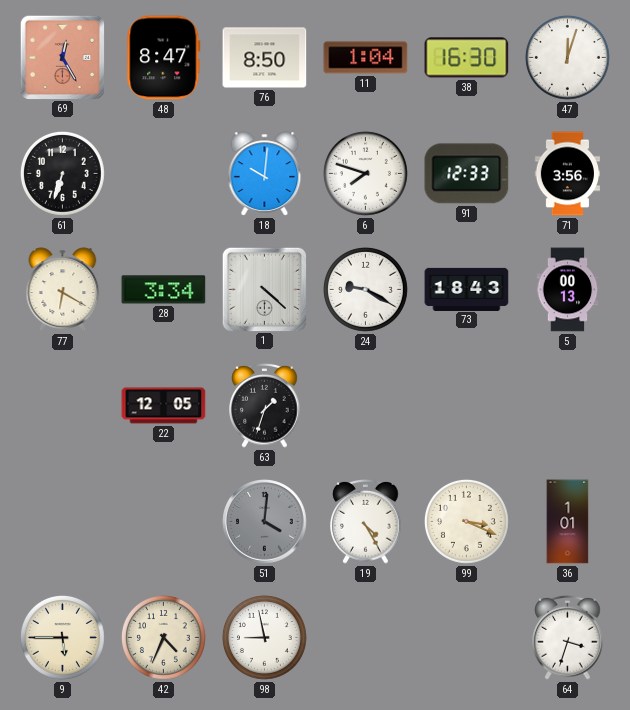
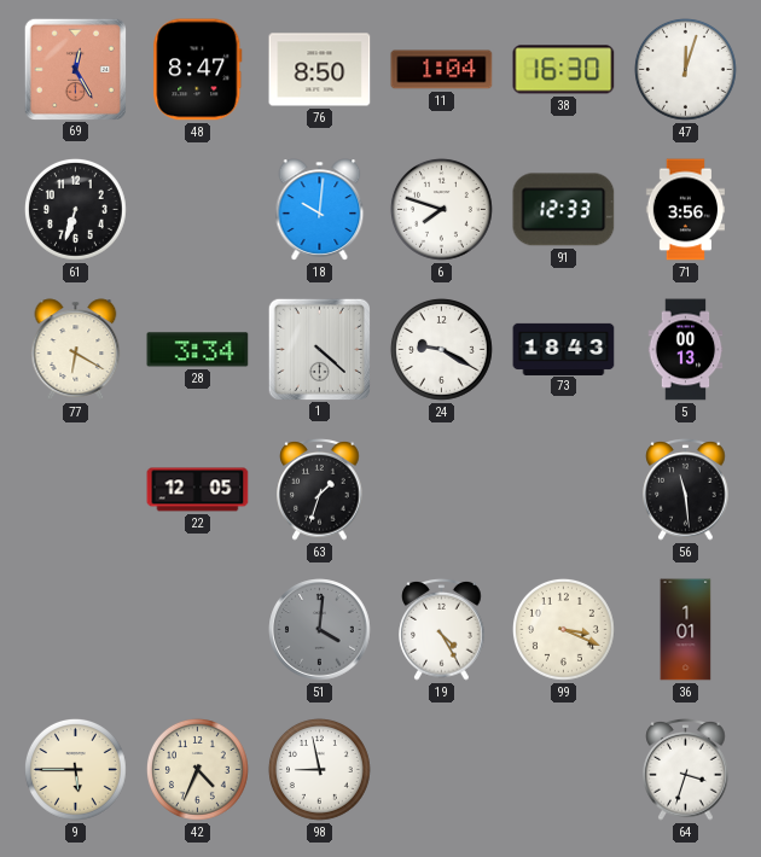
56: none -> 11:29
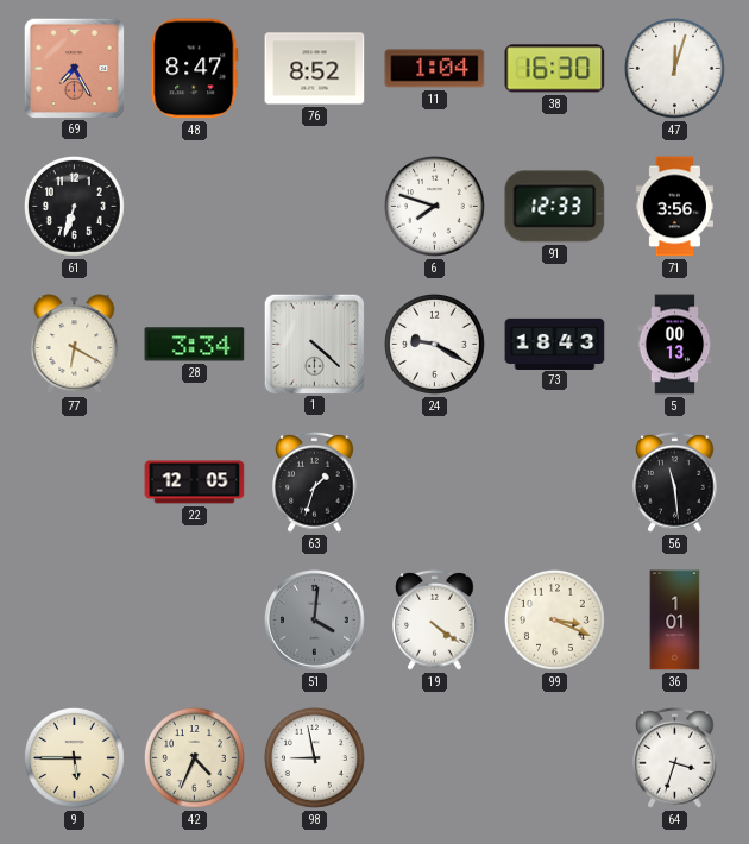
69: 12:25 -> 7:25
76: 8:50 -> 8:52
18: 10:01 -> none
19: 4:25 -> 4:21
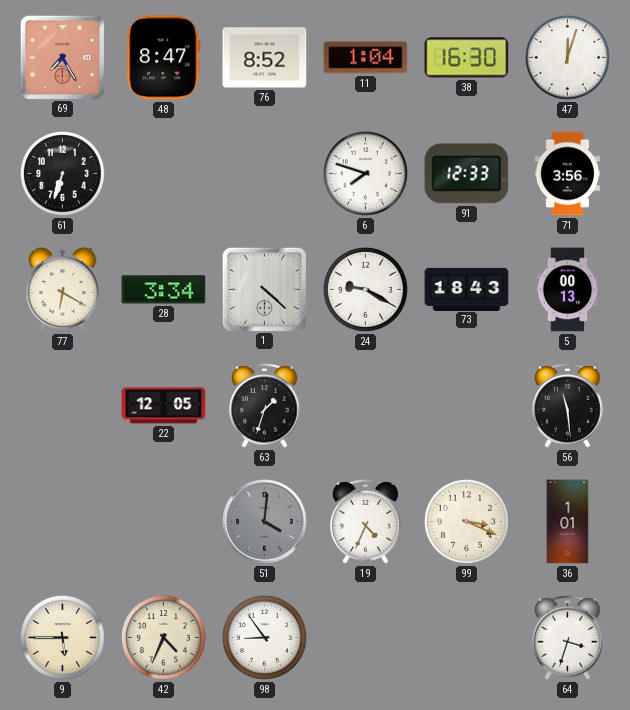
19: 4:21 -> 4:34
98: 8:58 -> 8:54
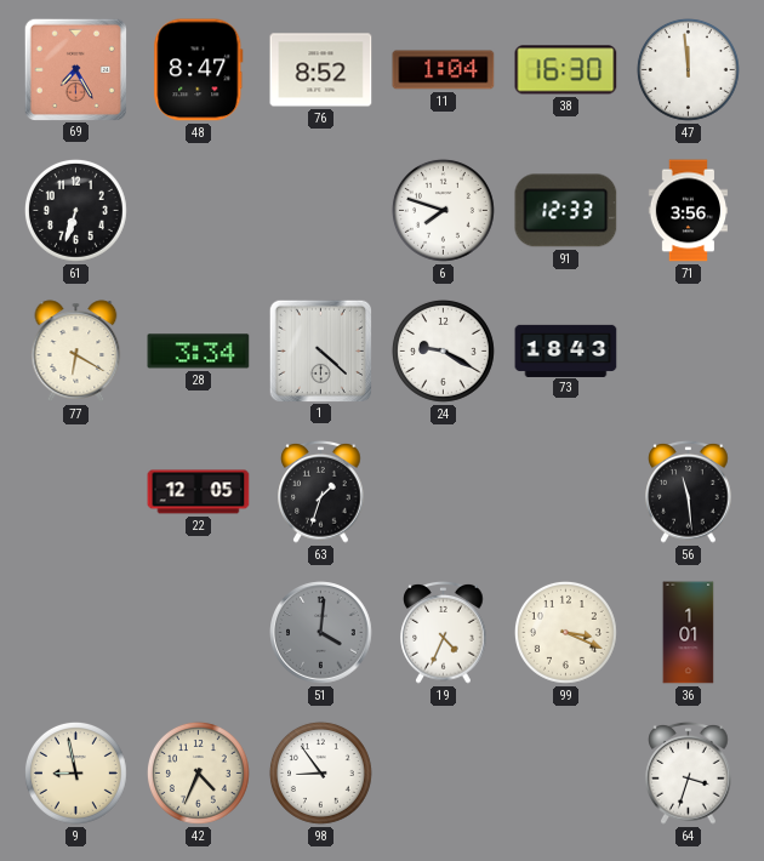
47: 12:03 -> 11:59
5: 00:13 -> none
9: 5:45 -> 8:58
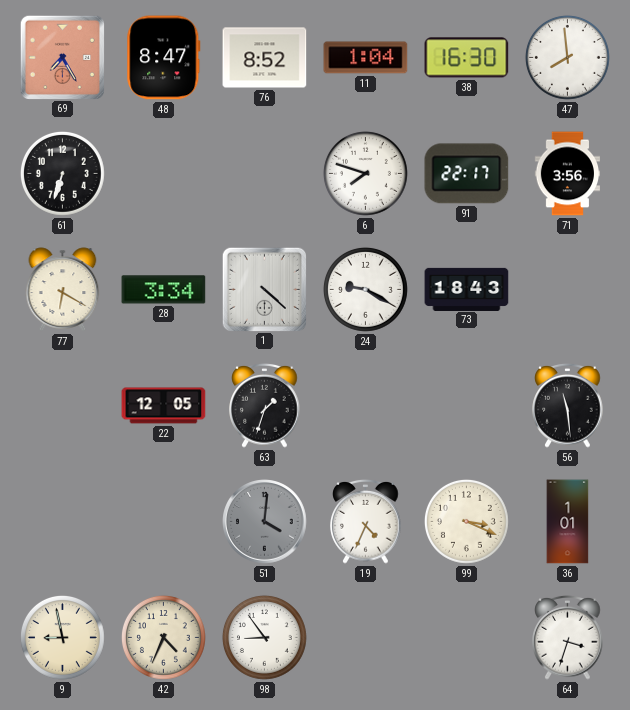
47: 11:59 -> 7:59
91: 12:33 -> 22:17
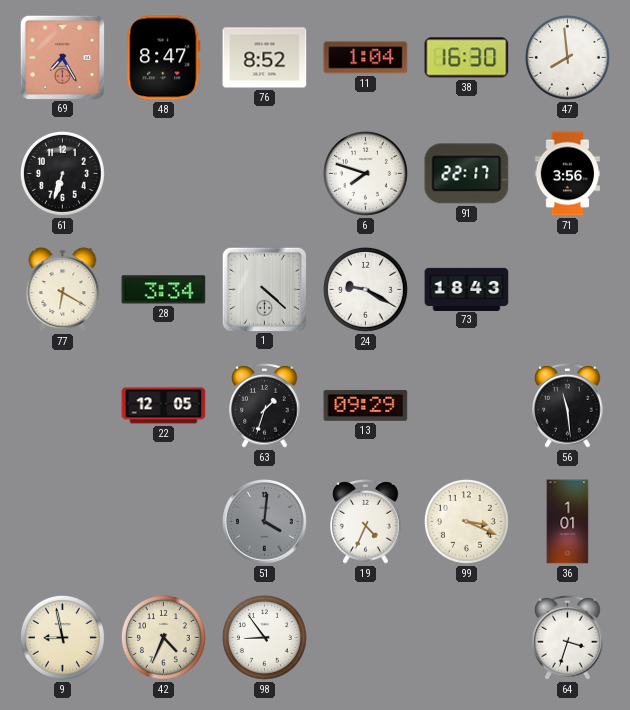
13: none -> 09:29
